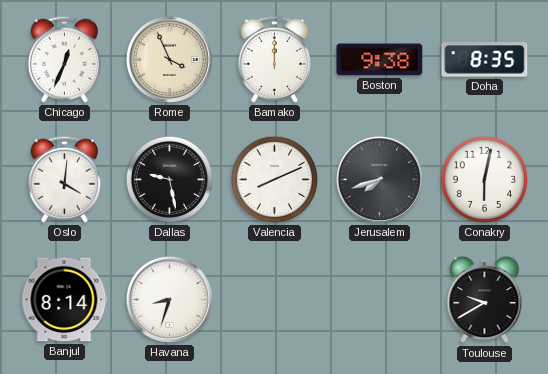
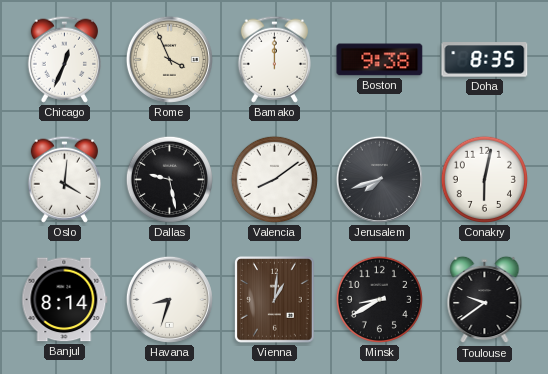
Valencia: 8:11 -> 8:09
Vienna: none -> 1:01
Minsk: none -> 8:40
Toulouse: 9:40 -> 9:39
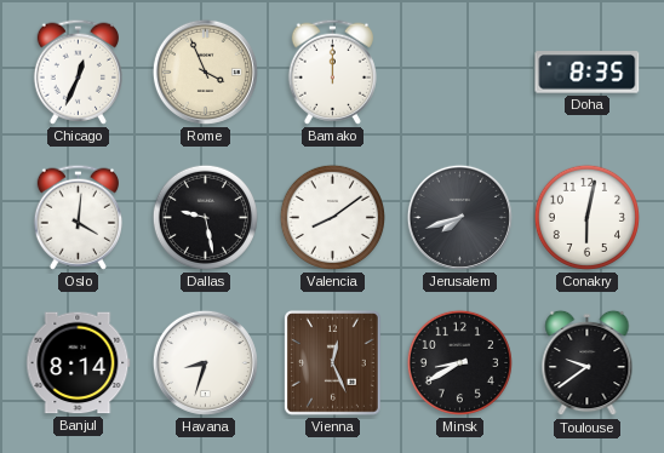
Boston: 9:38 -> none
Vienna: 1:01 -> 12:26
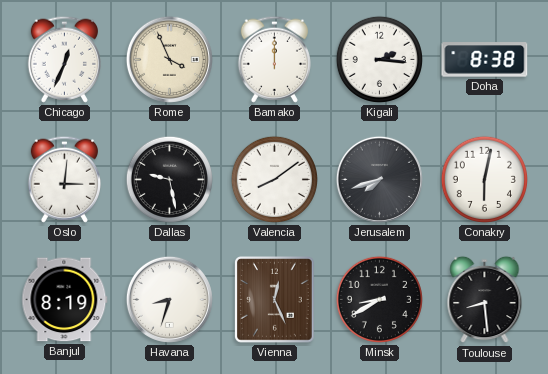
Kigali: none -> 2:16
Doha: 8:35 -> 8:38
Oslo: 4:01 -> 3:01
Banjul: 8:14 -> 8:19
Toulouse: 9:39 -> 8:29
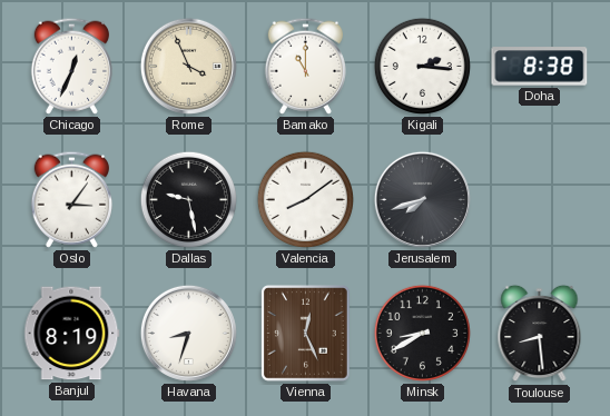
Bamako: 12:00 -> 11:00
Oslo: 3:01 -> 3:06
Conakry: 6:02 -> none
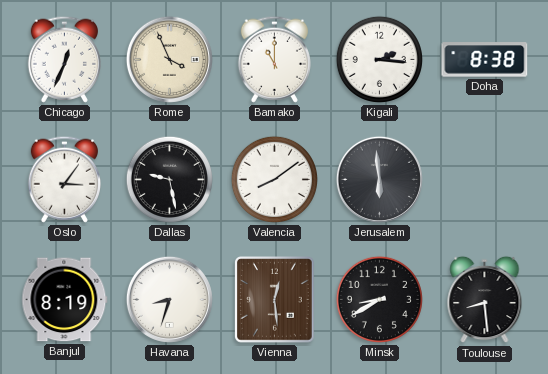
Jerusalem: 7:42 -> 5:59
Vienna: 12:26 -> 12:29
